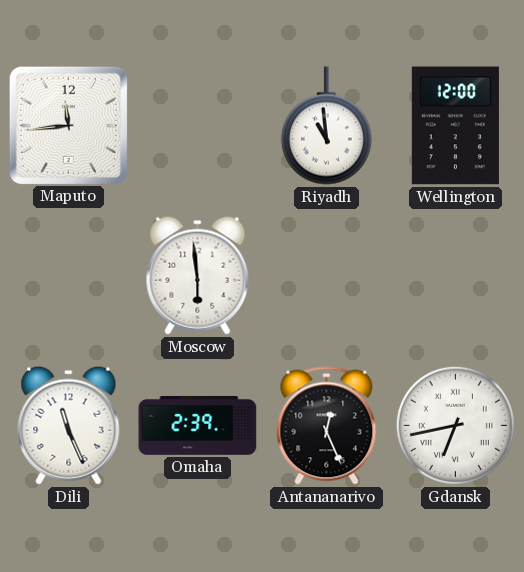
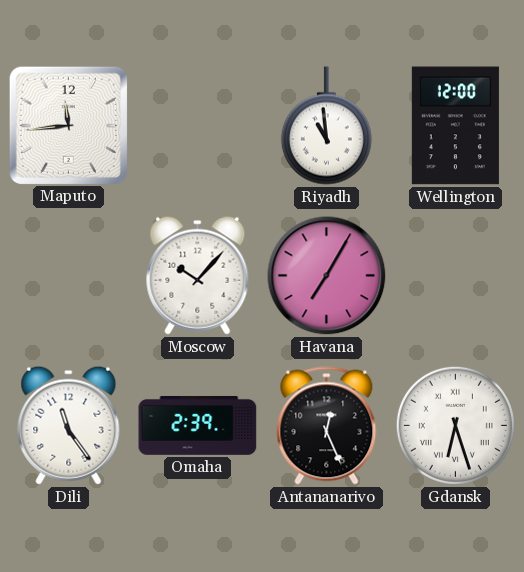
Moscow: 5:59 -> 10:07
Havana: none -> 7:05
Dili: 11:26 -> 11:24
Gdansk: 6:43 -> 6:27
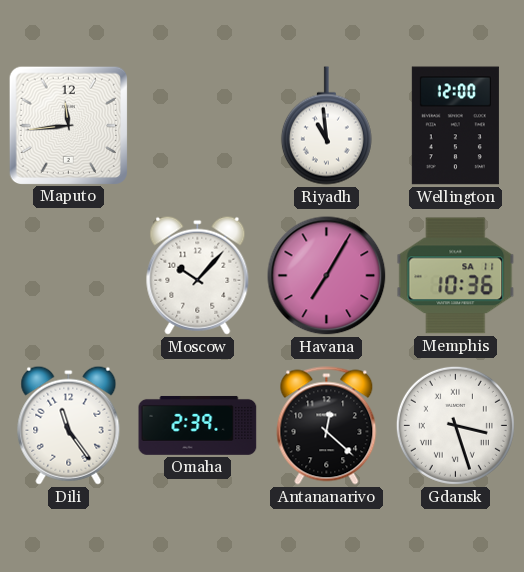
Memphis: none -> 10:36
Antananarivo: 12:26 -> 12:22
Gdansk: 6:27 -> 3:27
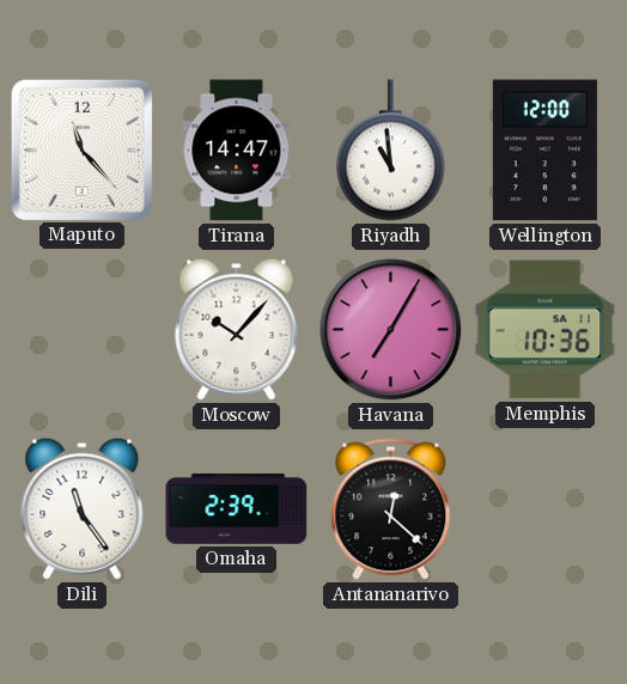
Maputo: 11:44 -> 11:23
Tirana: none -> 14:47
Gdansk: 3:27 -> none
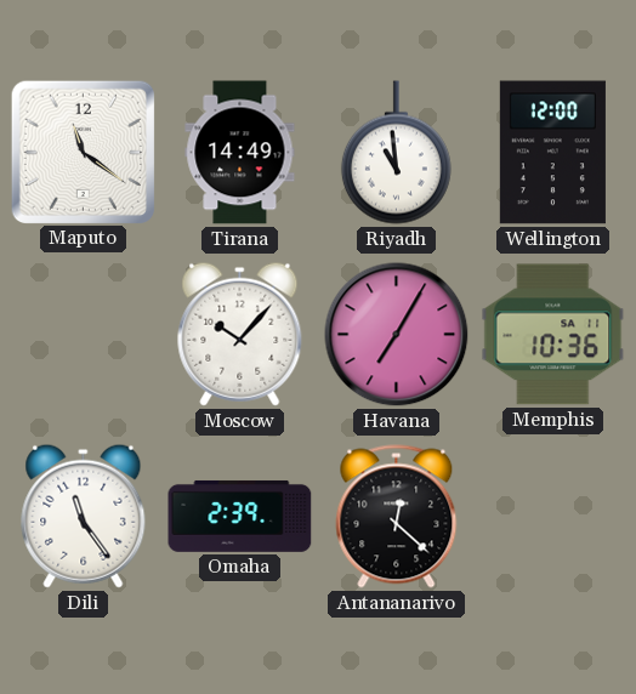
Maputo: 11:23 -> 11:21
Tirana: 14:47 -> 14:49
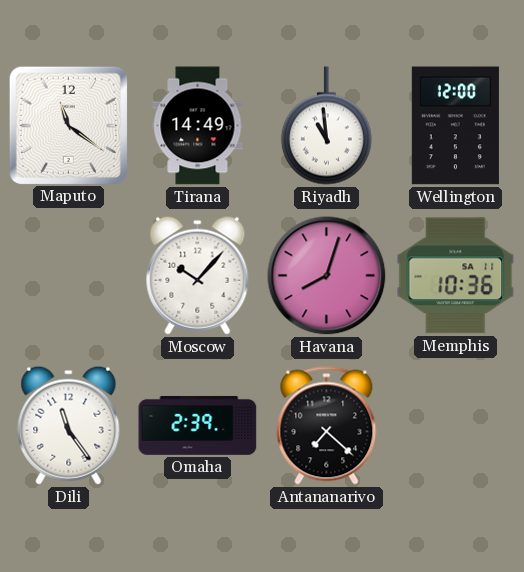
Havana: 7:05 -> 8:03
Antananarivo: 12:22 -> 7:22
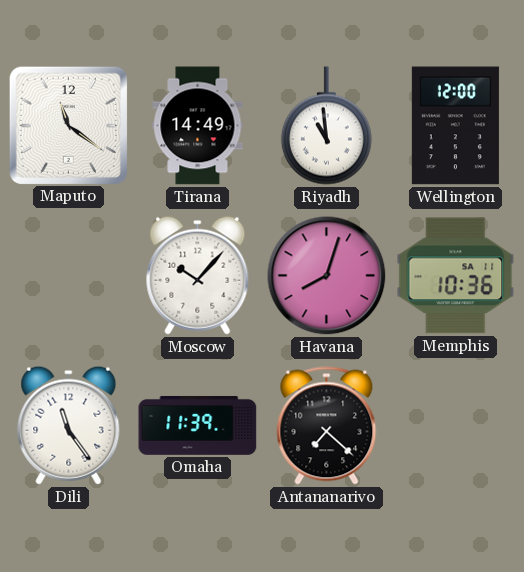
Omaha: 2:39 -> 11:39
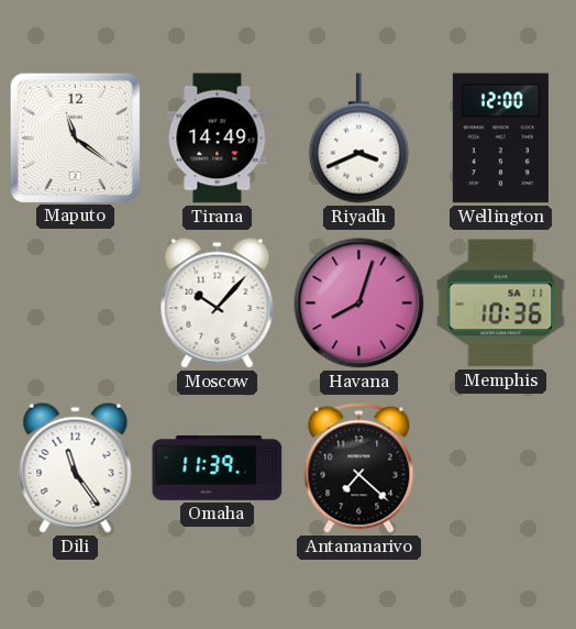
Riyadh: 10:59 -> 3:41
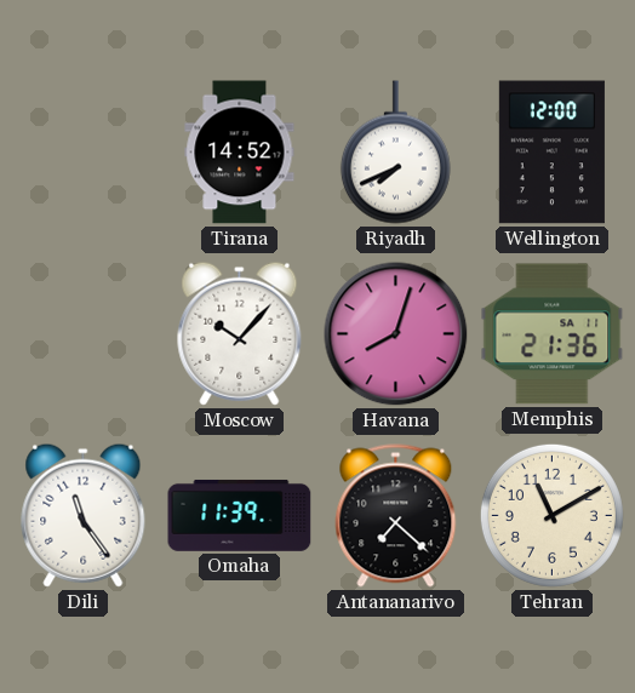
Maputo: 11:21 -> none
Tirana: 14:49 -> 14:52
Riyadh: 3:41 -> 7:41
Memphis: 10:36 -> 21:36
Tehran: none -> 11:10
